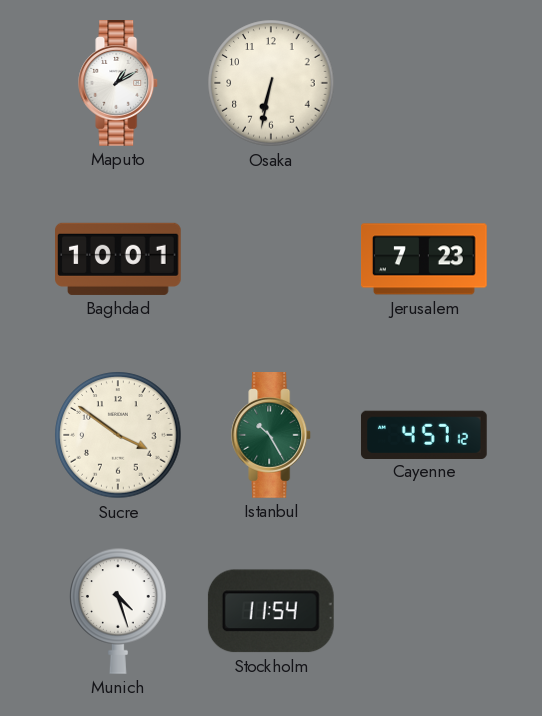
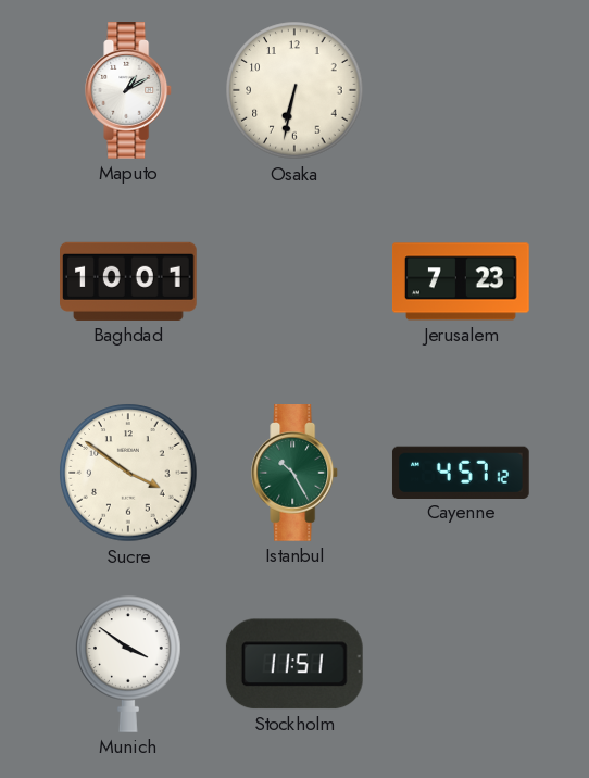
Munich: 4:27 -> 3:51
Stockholm: 11:54 -> 11:51
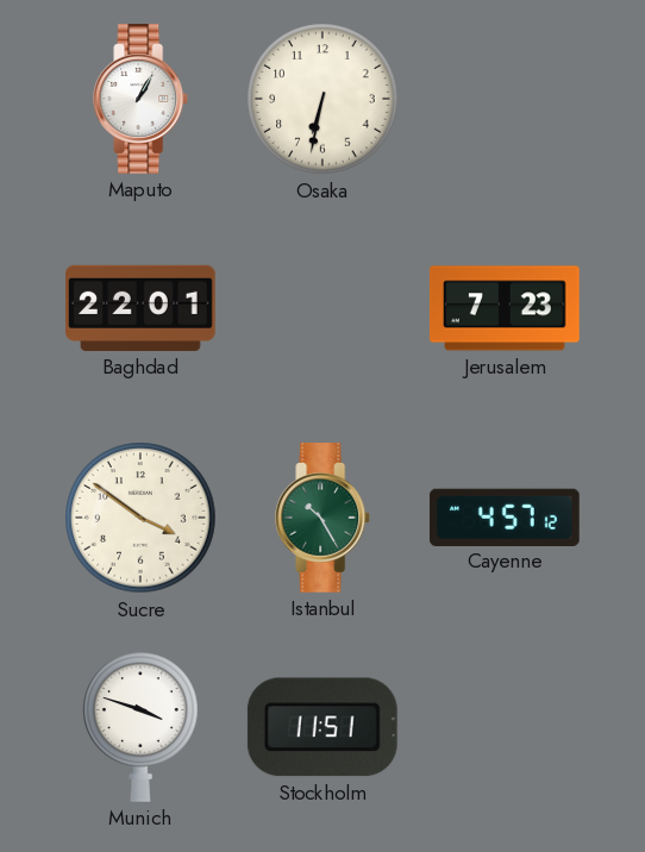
Maputo: 1:10 -> 1:05
Baghdad: 10:01 -> 22:01
Munich: 3:51 -> 3:48
